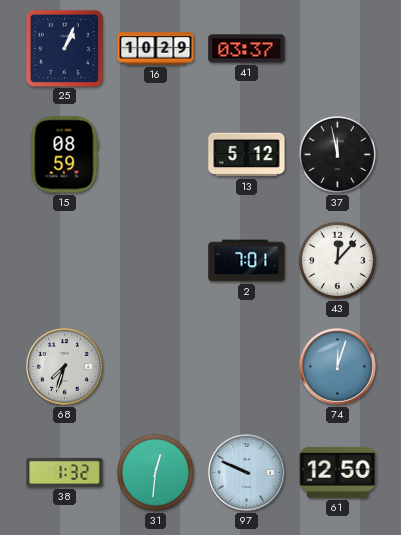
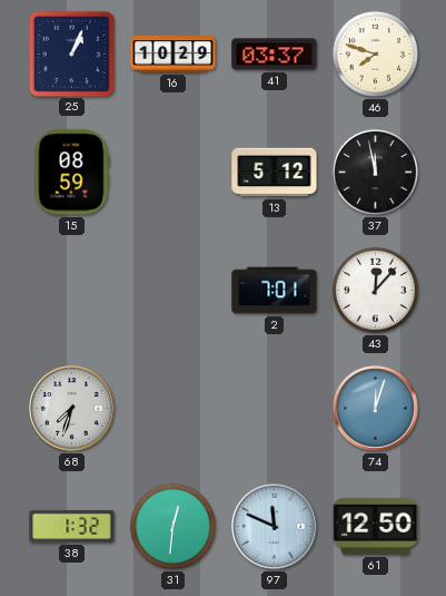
46: none -> 7:48
97: 9:49 -> 11:49
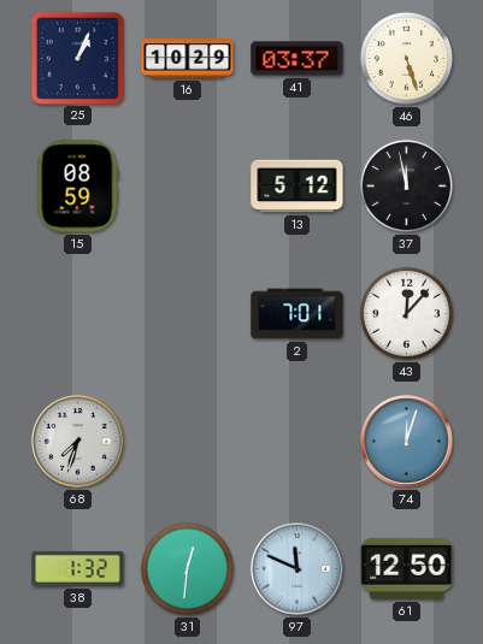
46: 7:48 -> 5:27
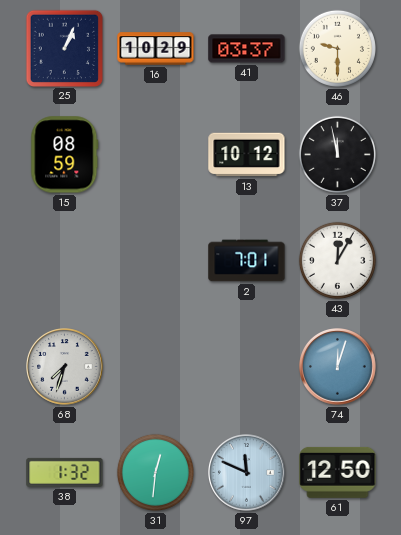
46: 5:27 -> 9:30
13: 5:12 -> 10:12
43: 12:07 -> 12:05
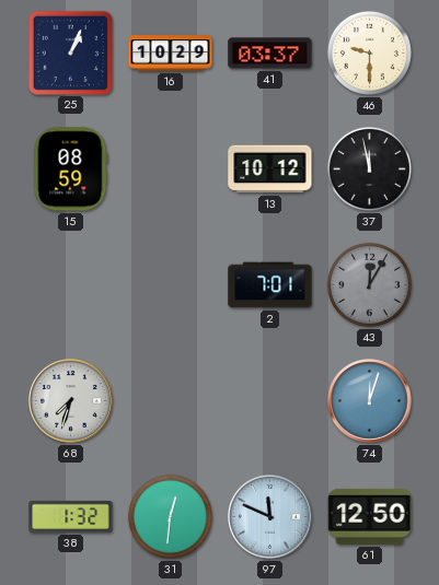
43 dial: white -> grey
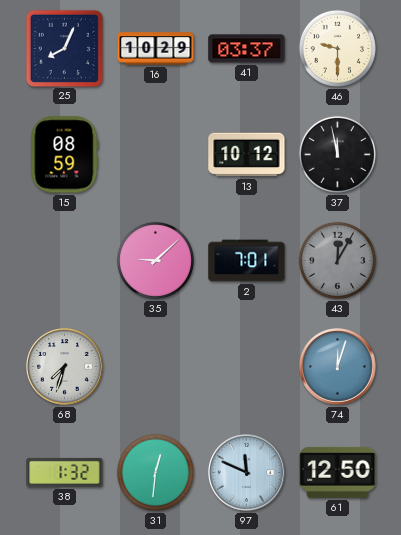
25: 1:04 -> 8:04
35: none -> 9:08
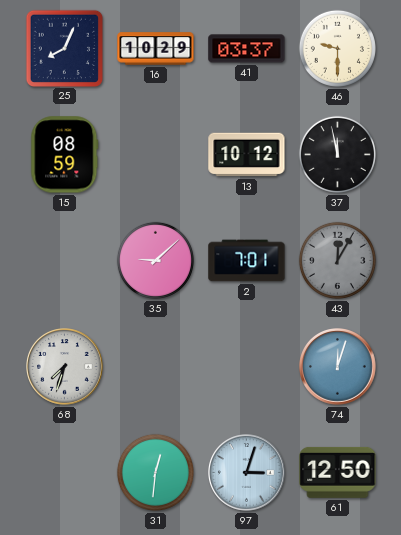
38: 1:32 -> none
97: 11:49 -> 3:03
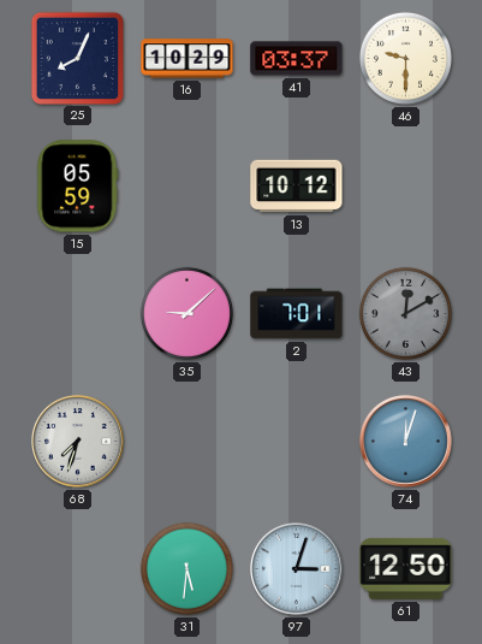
15: 08:59 -> 05:59
37: 11:58 -> none
43: 12:05 -> 12:10
31: 12:31 -> 5:31
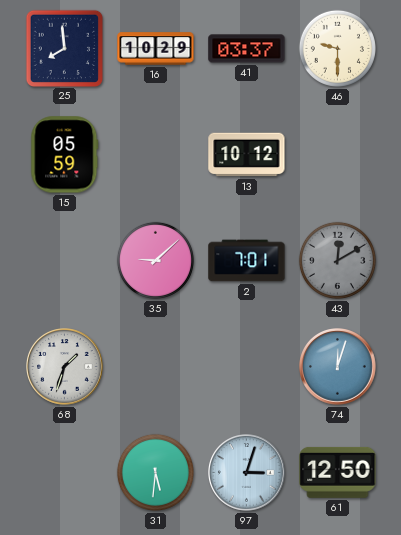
25: 8:04 -> 7:59
68: 7:33 -> 1:33
